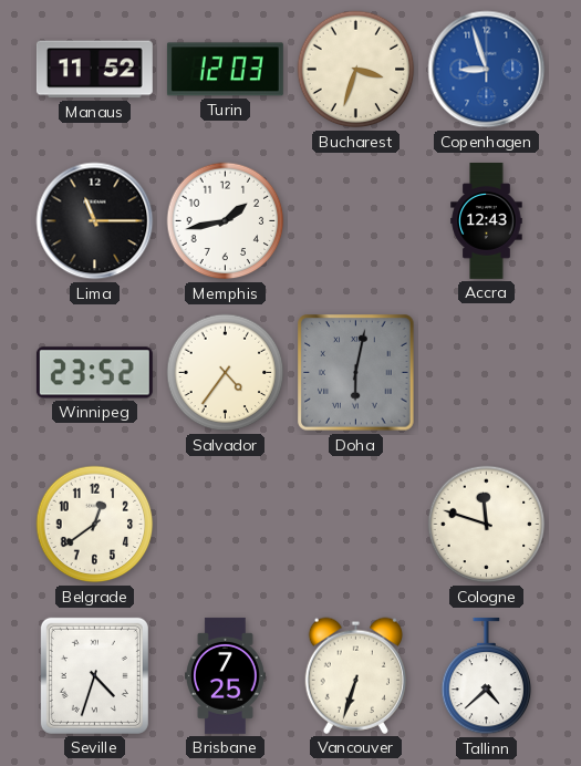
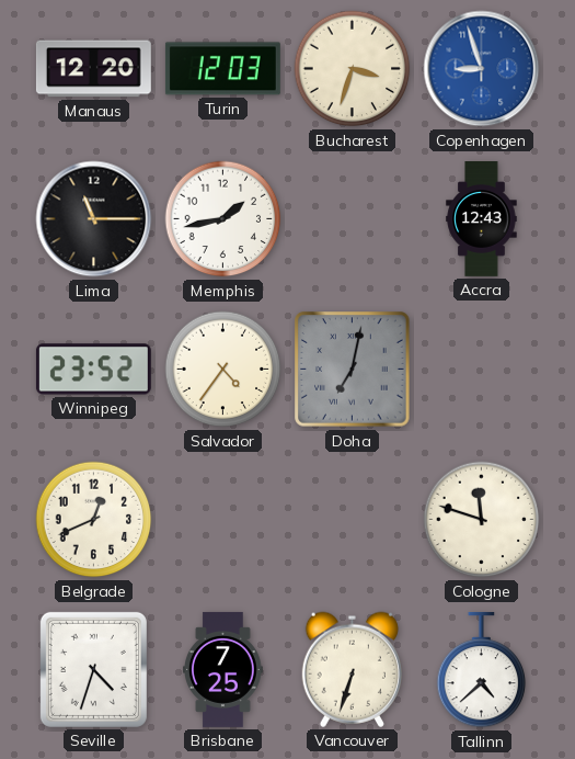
Manaus: 11:52 -> 12:20
Doha: 6:02 -> 7:02
Belgrade: 12:39 -> 12:41
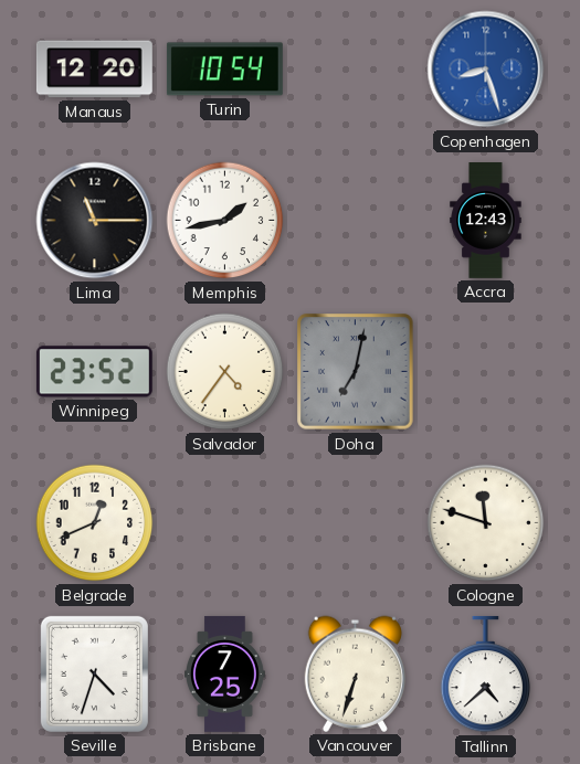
Turin: 12:03 -> 10:54
Bucharest: 3:33 -> none
Copenhagen: 8:57 -> 8:27
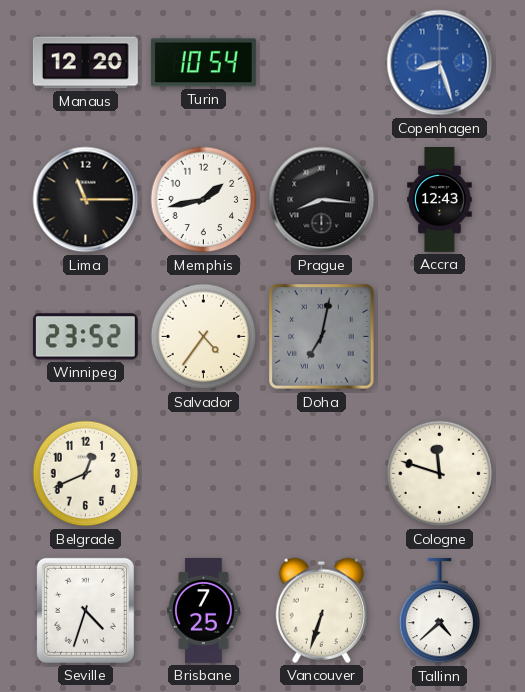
Prague: none -> 8:16
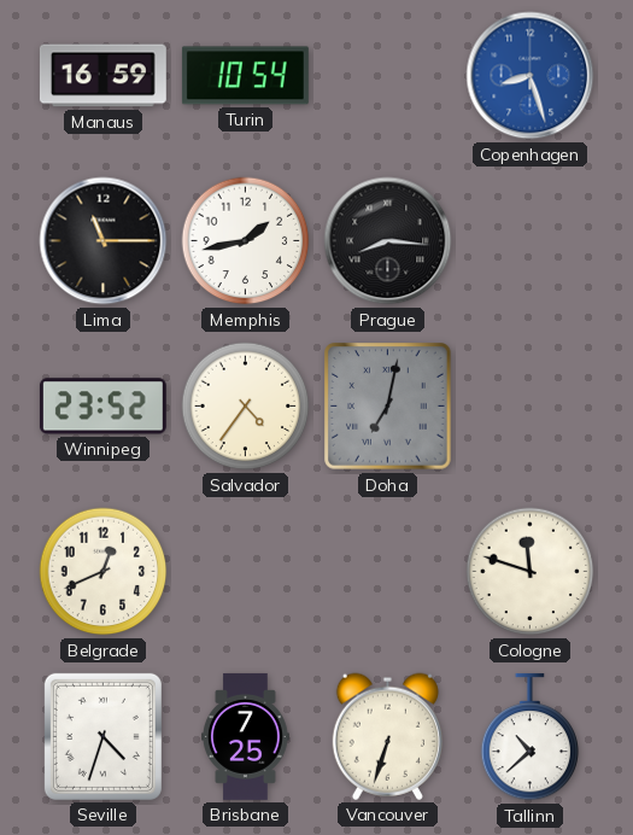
Manaus: 12:20 -> 16:59
Accra: 12:43 -> none
Tallinn: 4:38 -> 10:38
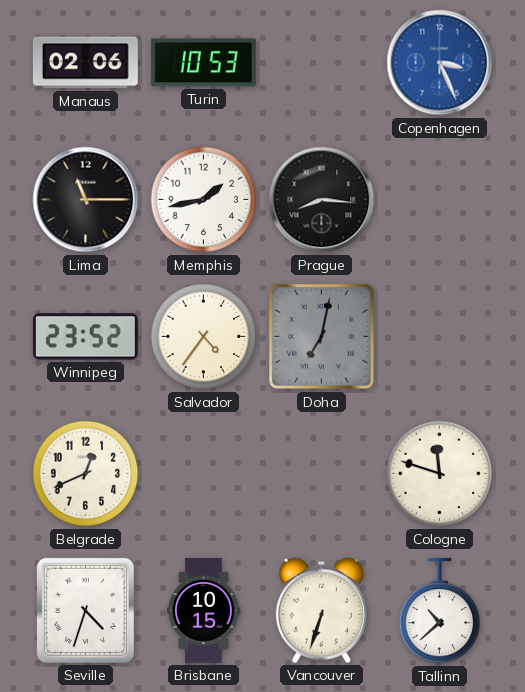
Manaus: 16:59 -> 02:06
Turin: 10:54 -> 10:53
Copenhagen: 8:27 -> 3:26
Brisbane: 7:25 -> 10:15
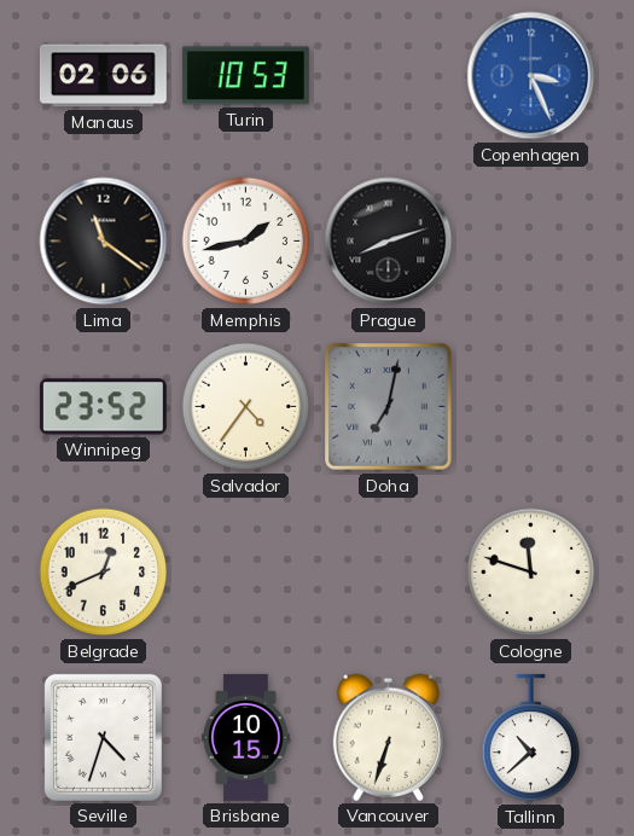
Lima: 11:15 -> 11:21
Prague: 8:16 -> 8:12
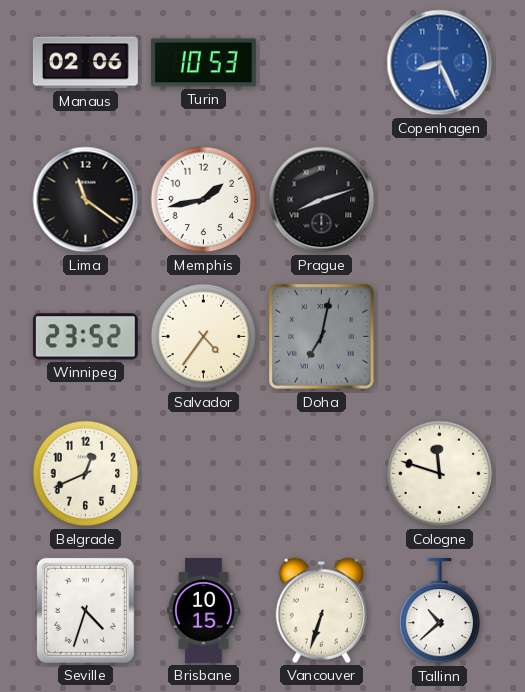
Copenhagen: 3:26 -> 8:26
